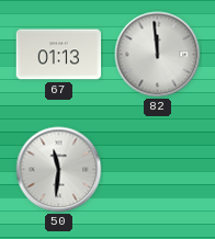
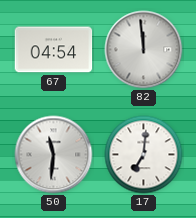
67: 01:13 -> 04:54
17: none -> 7:01
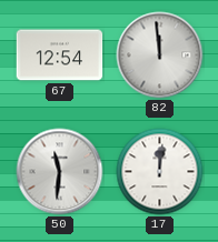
67: 04:54 -> 12:54
17: 7:01 -> 12:01
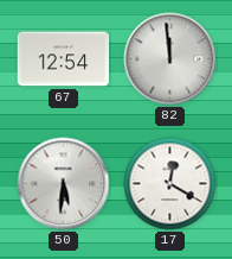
50: 11:31 -> 5:31
17: 12:01 -> 12:20
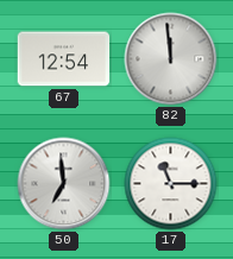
50: 5:31 -> 6:59
17: 12:20 -> 11:15
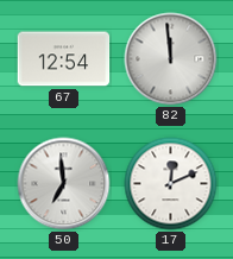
17: 11:15 -> 12:11
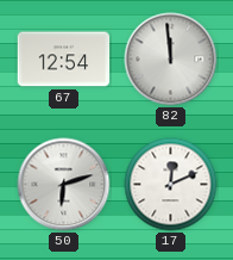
50: 6:59 -> 6:12
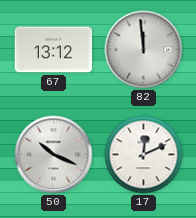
67: 12:54 -> 13:12
50: 6:12 -> 10:19
